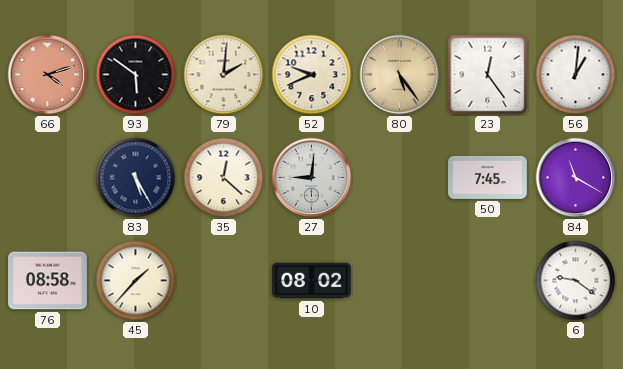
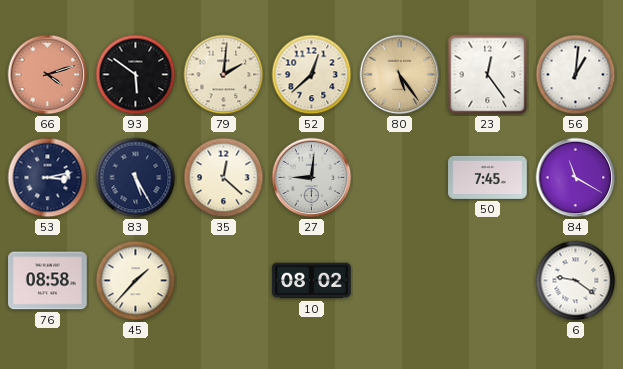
52: 9:41 -> 12:38
53: none -> 3:13
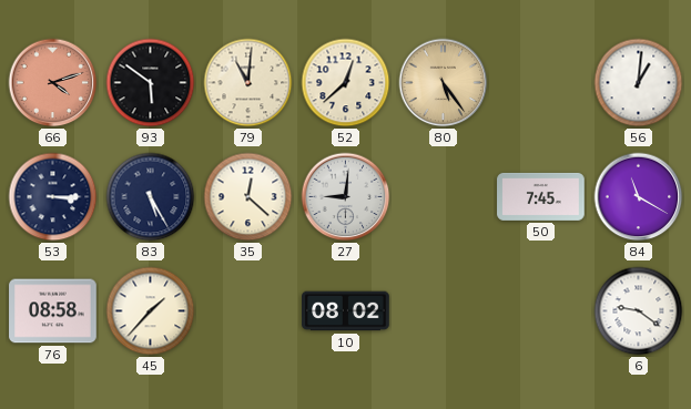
79: 2:01 -> 11:01
23: 12:24 -> none
53: 3:13 -> 3:15
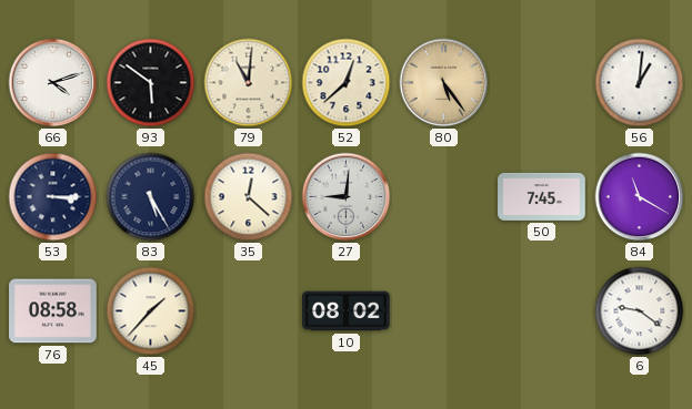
66 dial: salmon -> white
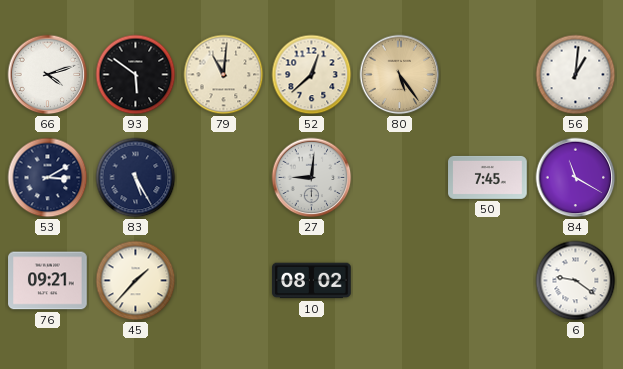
53: 3:15 -> 3:10
35: 12:22 -> none
76: 08:58 -> 09:21
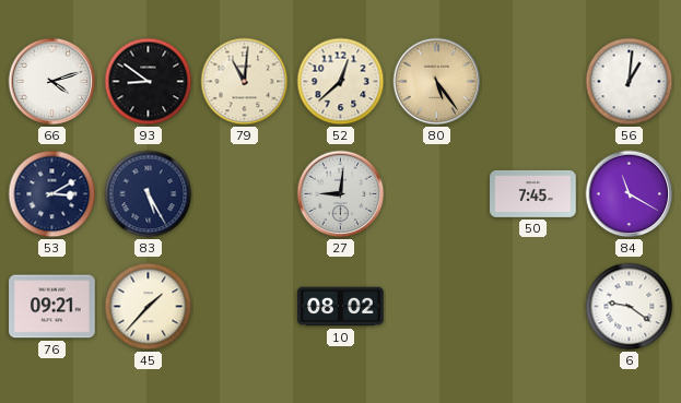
93: 5:51 -> 8:51
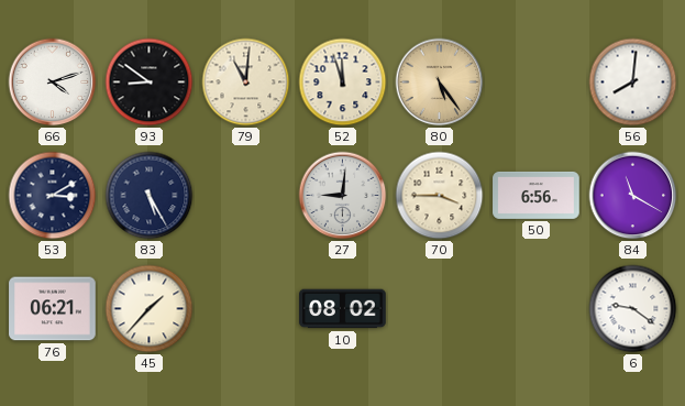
52: 12:38 -> 11:57
56: 1:01 -> 8:01
70: none -> 3:45
50: 7:45 -> 6:56
76: 09:21 -> 06:21
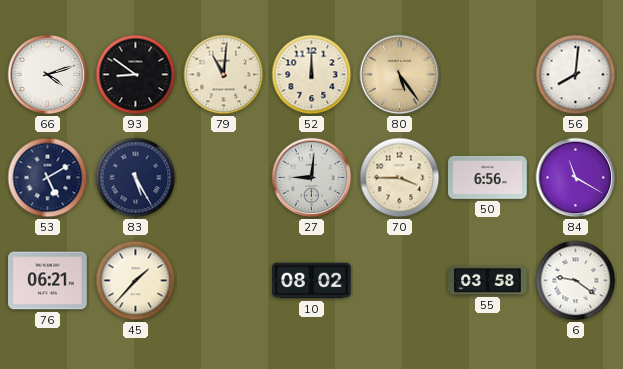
52: 11:57 -> 12:00
53: 3:10 -> 5:10
55: none -> 03:58
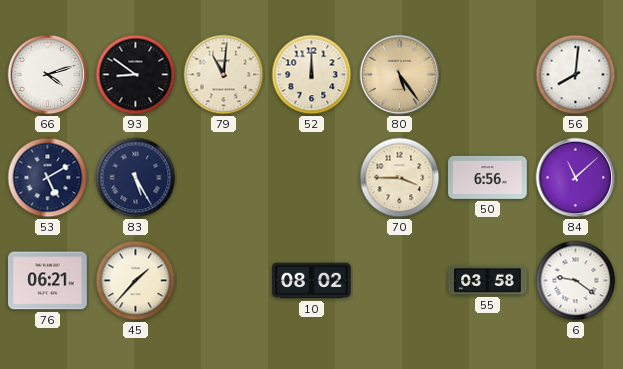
27: 9:01 -> none
84: 11:20 -> 11:08
